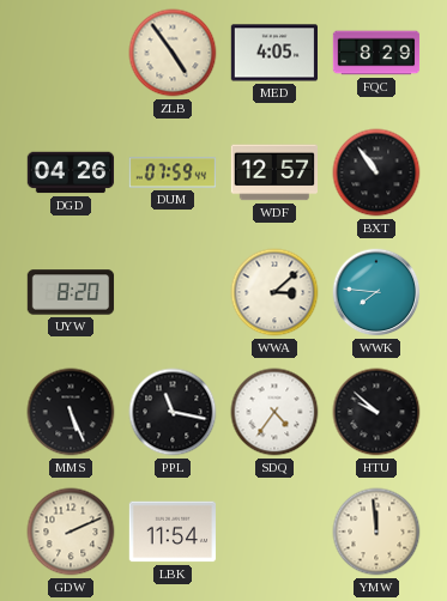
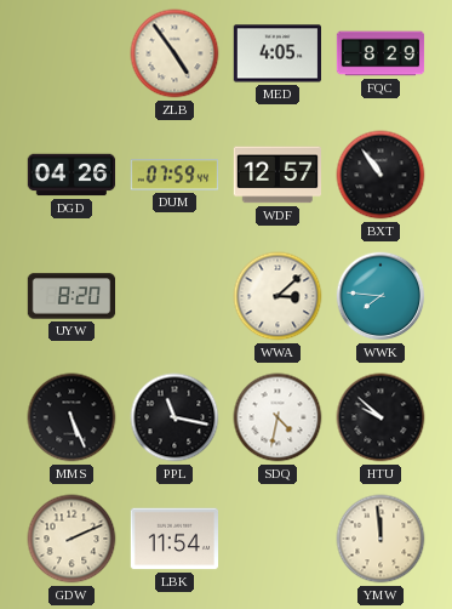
SDQ: 4:36 -> 4:32
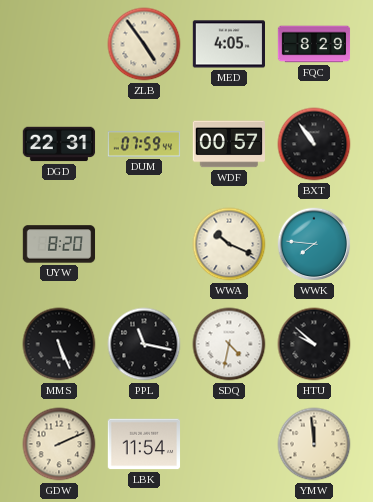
DGD: 04:26 -> 22:31
WDF: 12:57 -> 00:57
WWA: 3:08 -> 10:19
